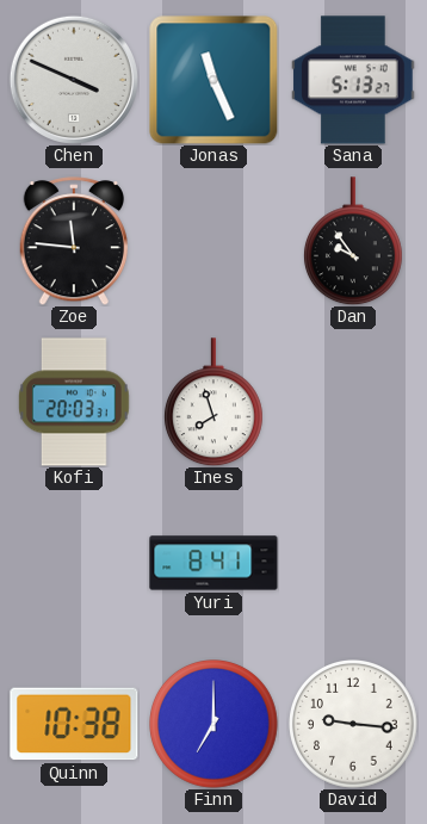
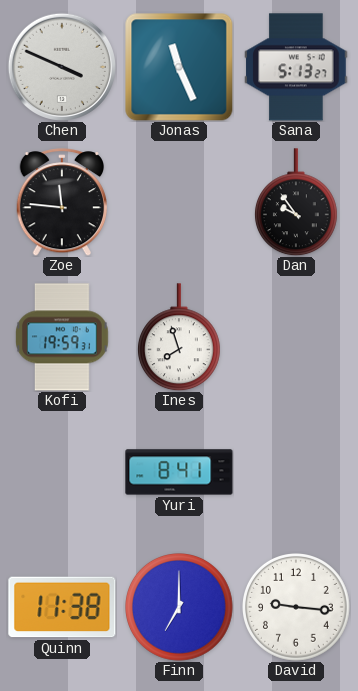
Kofi: 20:03 -> 19:59
Quinn: 10:38 -> 11:38
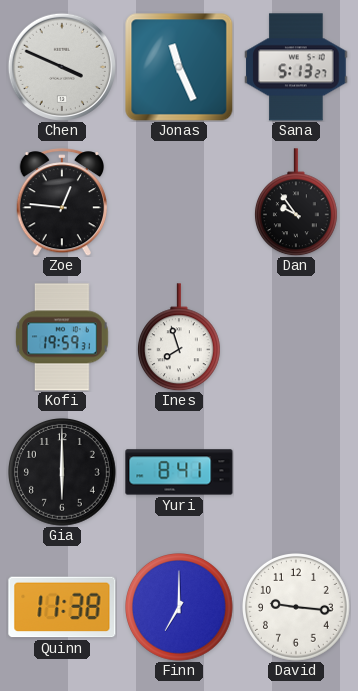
Zoe: 11:46 -> 12:46
Gia: none -> 6:00
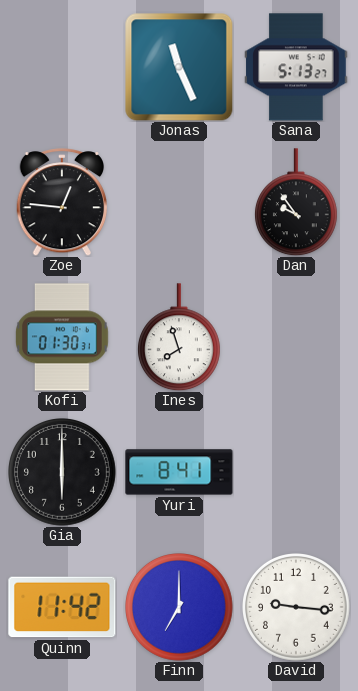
Chen: 3:49 -> none
Kofi: 19:59 -> 01:30
Quinn: 11:38 -> 11:42
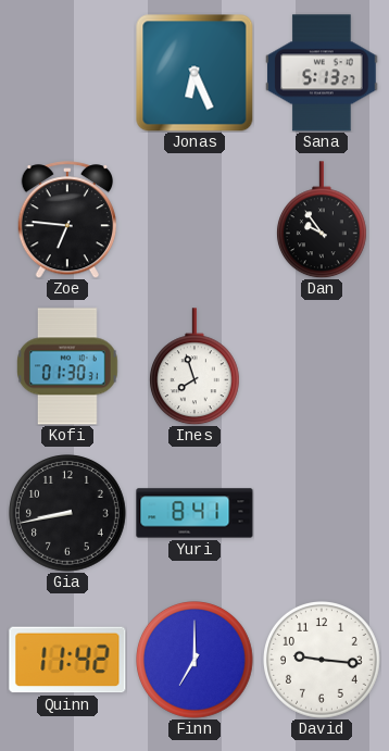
Jonas: 11:26 -> 6:26
Zoe: 12:46 -> 6:46
Gia: 6:00 -> 8:43
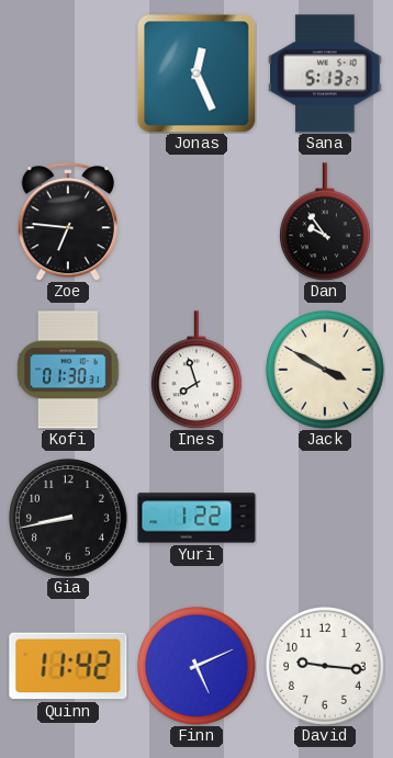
Jonas: 6:26 -> 12:26
Jack: none -> 3:50
Yuri: 8:41 -> 1:22
Finn: 7:00 -> 5:11
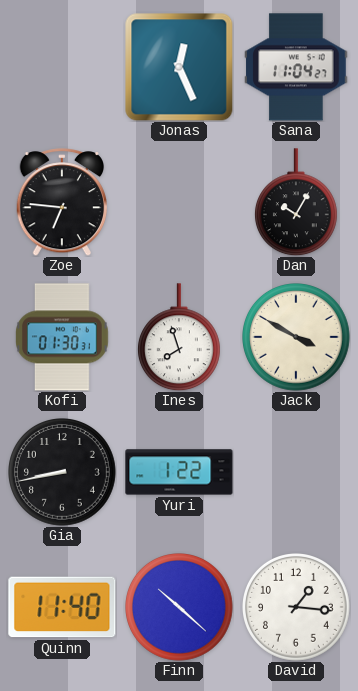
Sana: 5:13 -> 11:04
Dan: 9:54 -> 10:05
Quinn: 11:42 -> 11:40
Finn: 5:11 -> 10:22
David: 9:16 -> 1:16
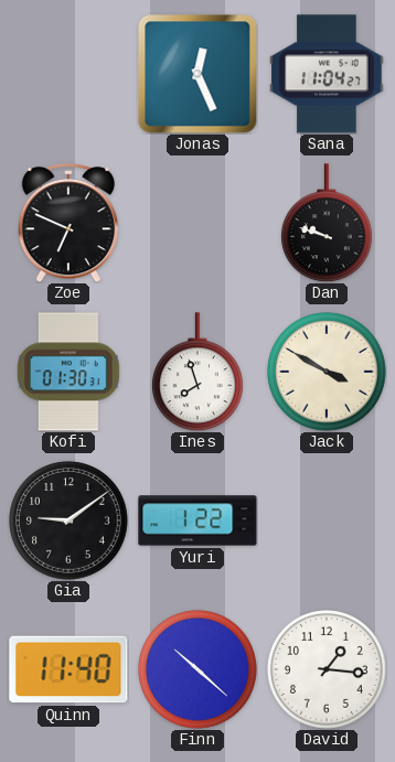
Zoe: 6:46 -> 6:49
Dan: 10:05 -> 9:48
Gia: 8:43 -> 9:09
